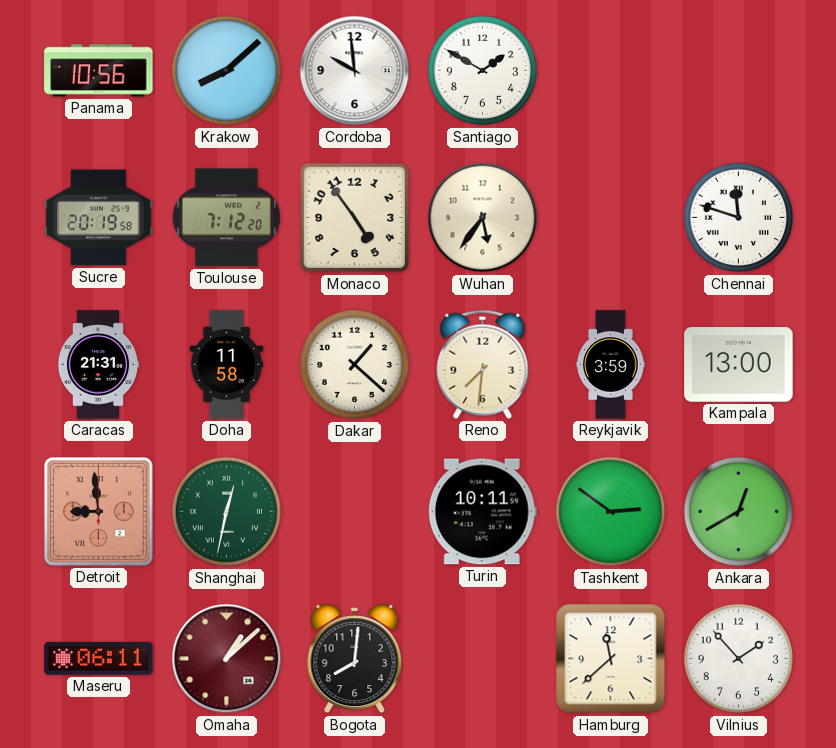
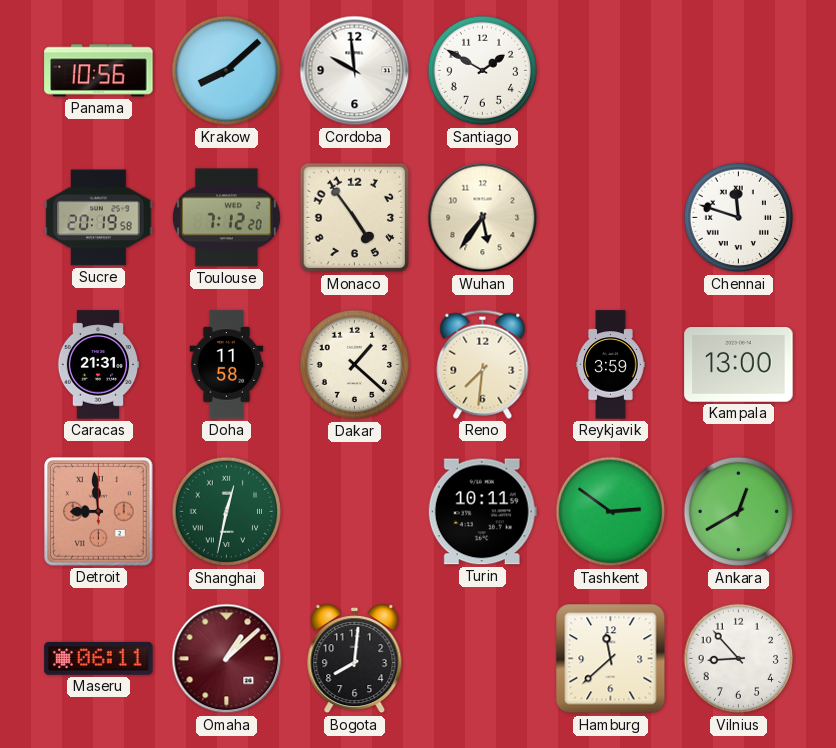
Vilnius: 1:53 -> 8:53
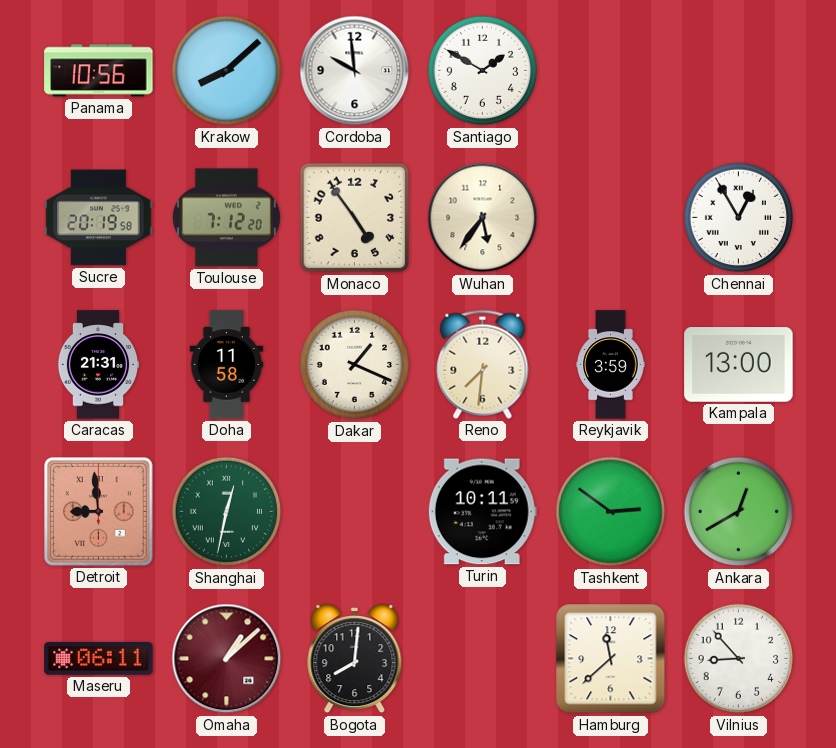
Chennai: 11:48 -> 12:55
Dakar: 1:22 -> 1:19
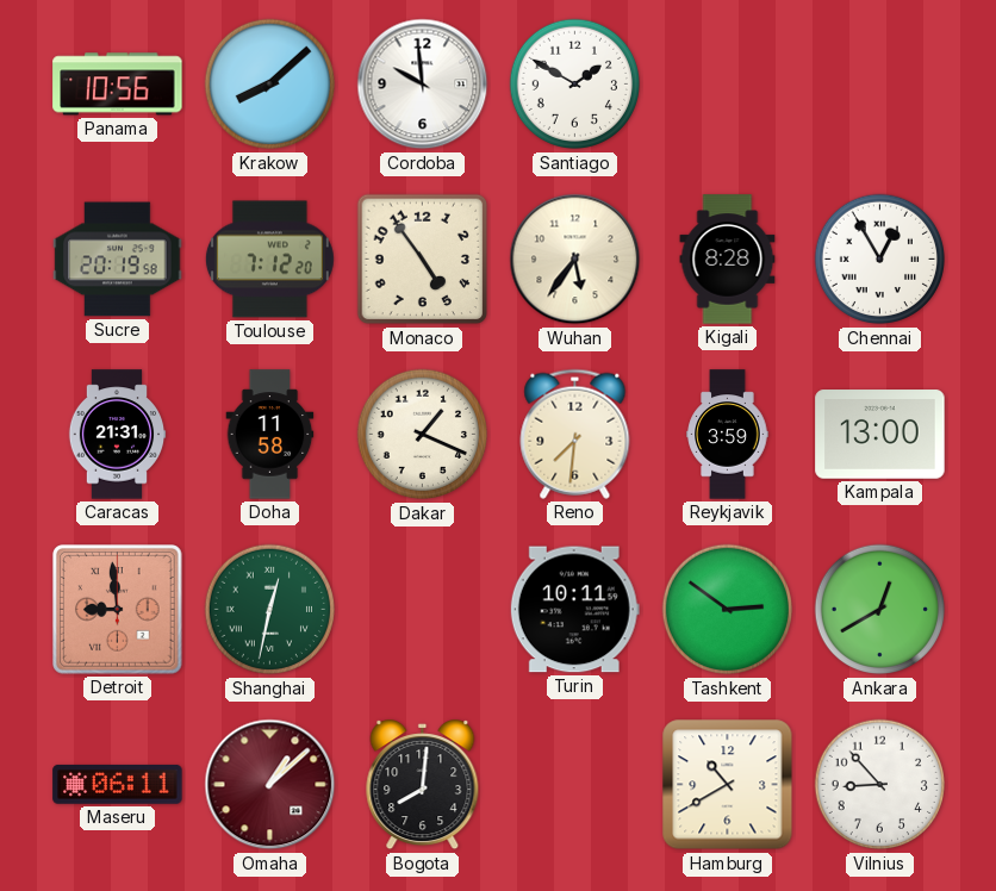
Kigali: none -> 8:28
Hamburg: 11:38 -> 10:40
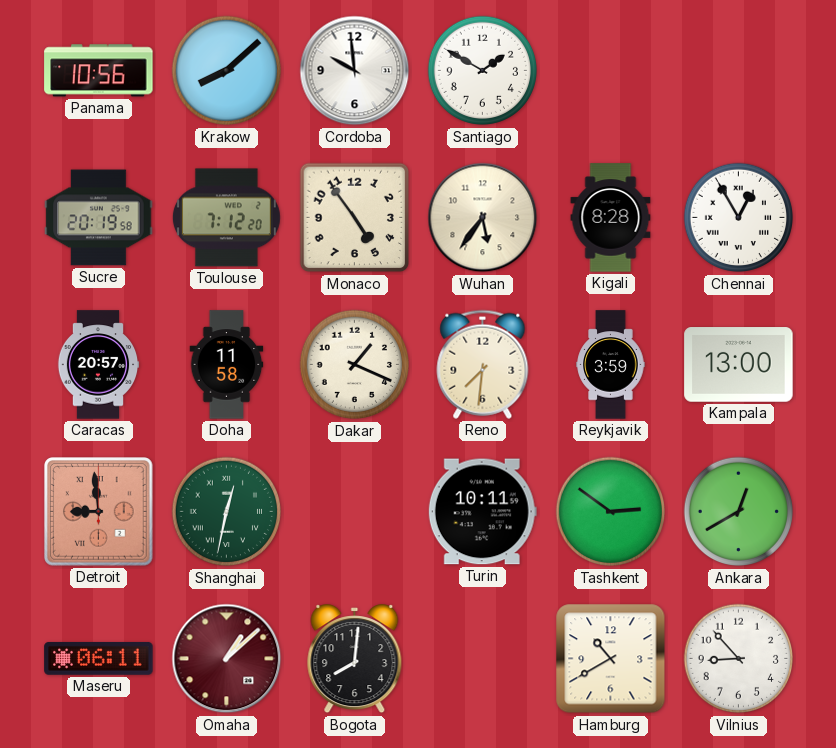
Caracas: 21:31 -> 20:57
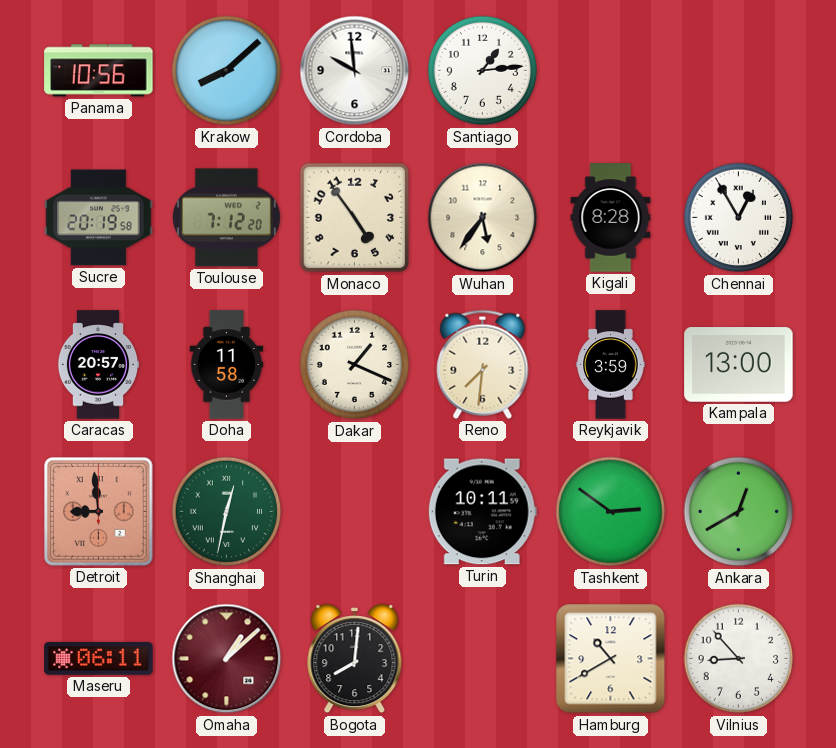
Santiago: 1:50 -> 1:14
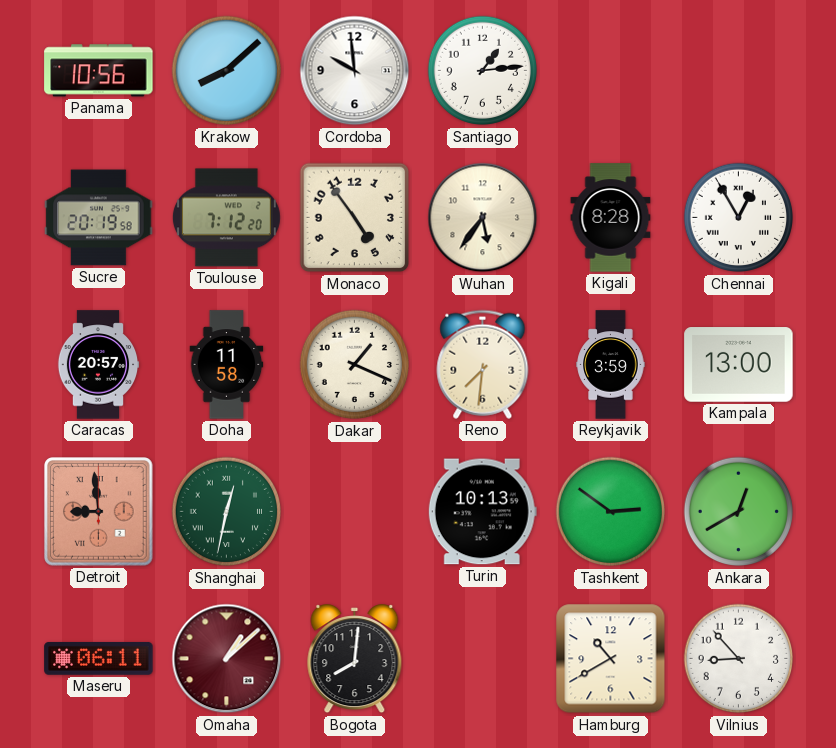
Turin: 10:11 -> 10:13
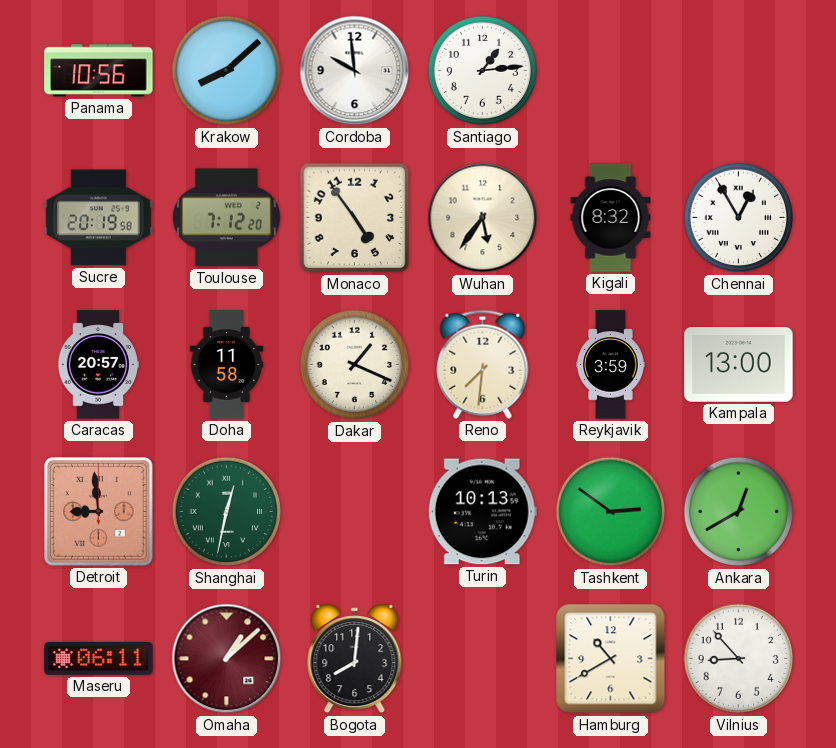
Kigali: 8:28 -> 8:32
